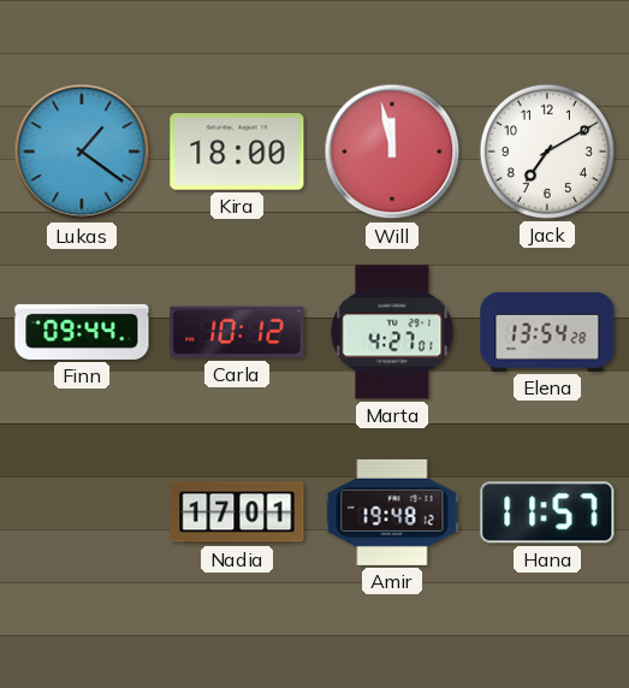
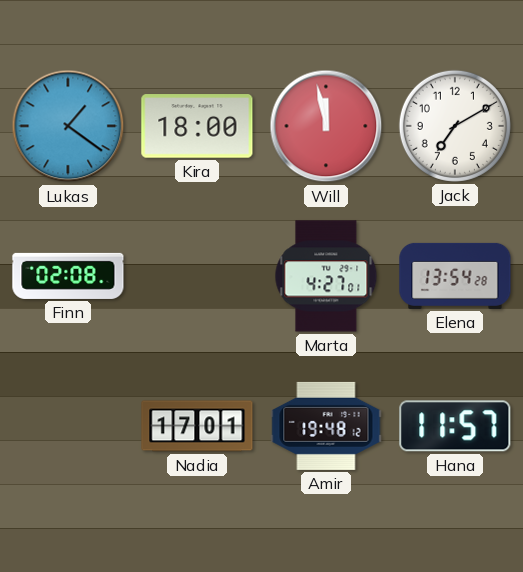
Finn: 09:44 -> 02:08
Carla: 10:12 -> none
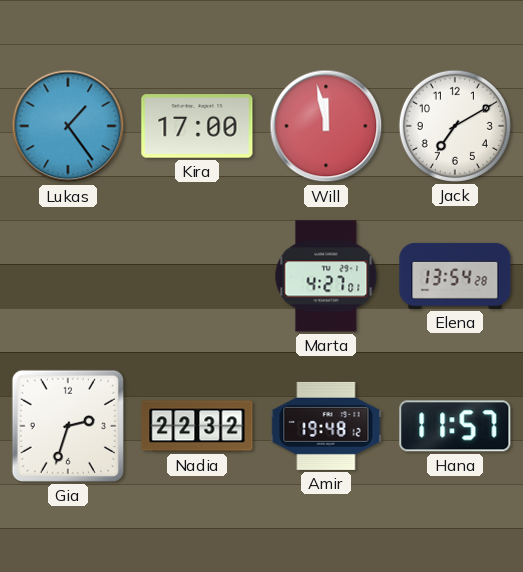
Lukas: 1:21 -> 1:24
Kira: 18:00 -> 17:00
Finn: 02:08 -> none
Gia: none -> 2:33
Nadia: 17:01 -> 22:32
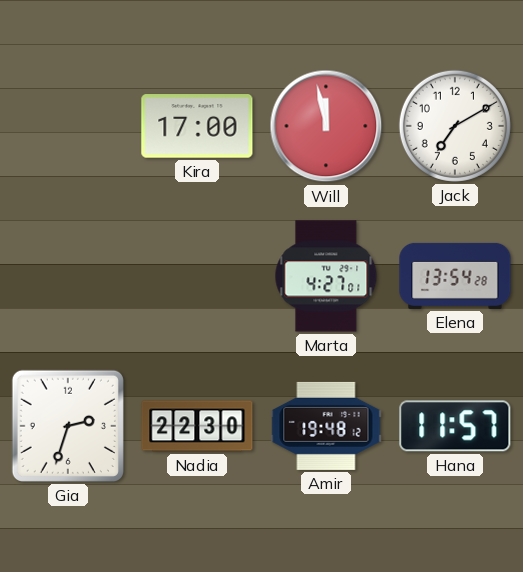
Lukas: 1:24 -> none
Nadia: 22:32 -> 22:30
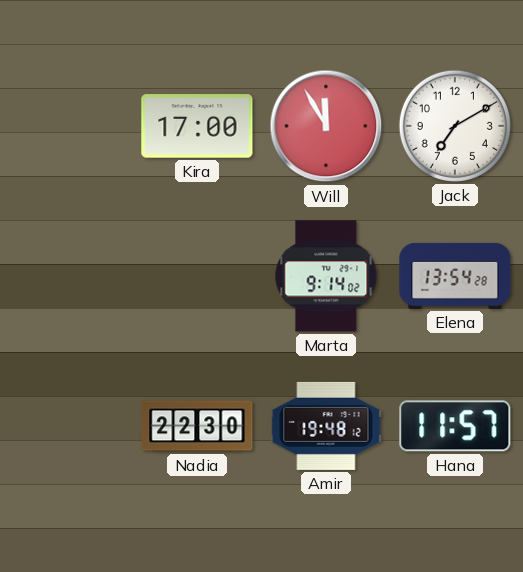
Will: 11:58 -> 11:55
Marta: 4:27 -> 9:14
Gia: 2:33 -> none
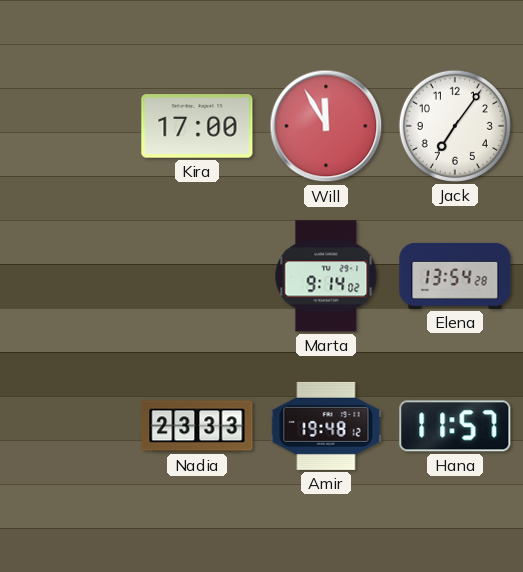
Jack: 7:10 -> 7:06
Nadia: 22:30 -> 23:33
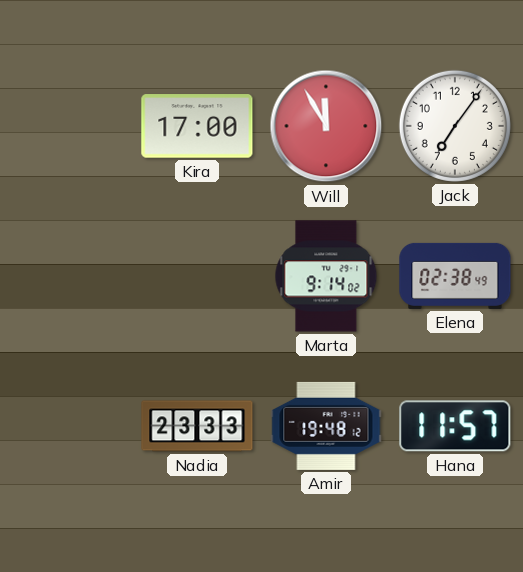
Elena: 13:54 -> 02:38
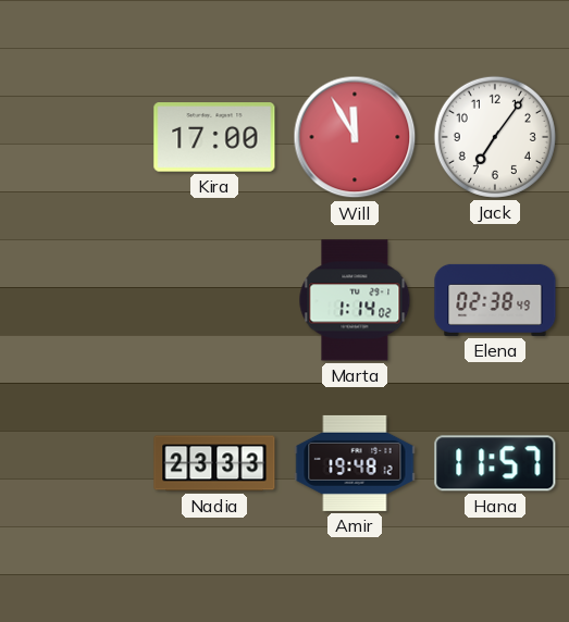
Marta: 9:14 -> 1:14
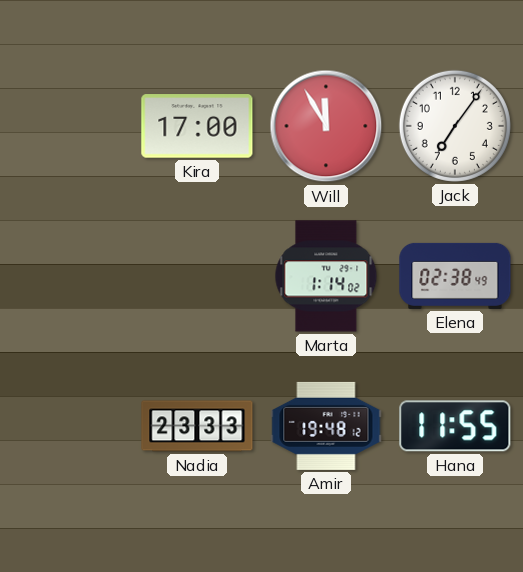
Hana: 11:57 -> 11:55
